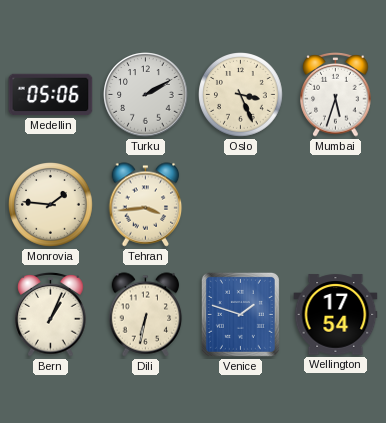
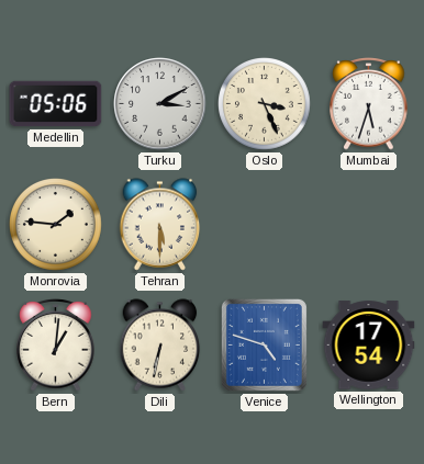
Turku: 2:10 -> 3:10
Tehran: 3:44 -> 5:30
Bern: 1:04 -> 1:01
Venice: 1:48 -> 4:48
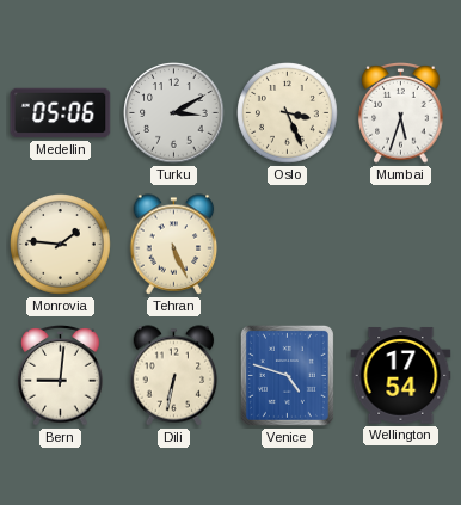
Tehran: 5:30 -> 5:26
Bern: 1:01 -> 9:01
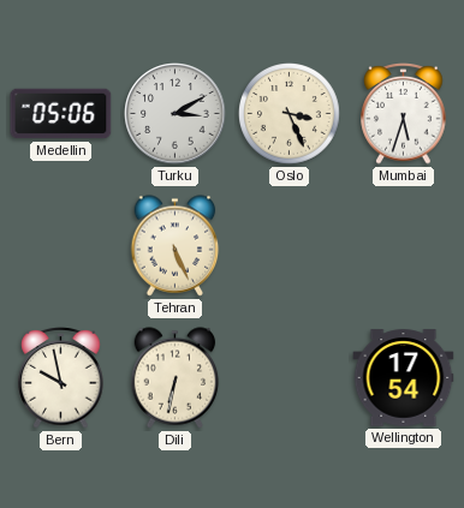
Monrovia: 1:46 -> none
Bern: 9:01 -> 9:58
Venice: 4:48 -> none
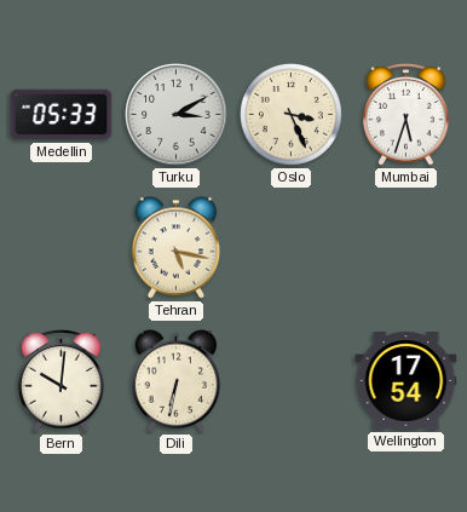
Medellin: 05:06 -> 05:33
Tehran: 5:26 -> 5:17
Bern: 9:58 -> 10:01
